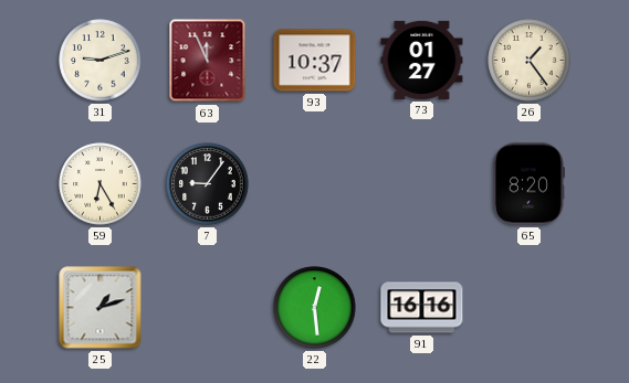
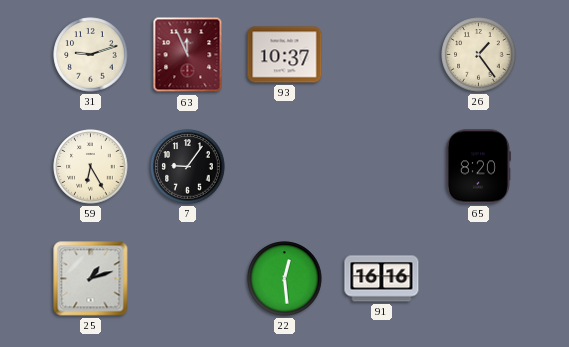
73: 01:27 -> none
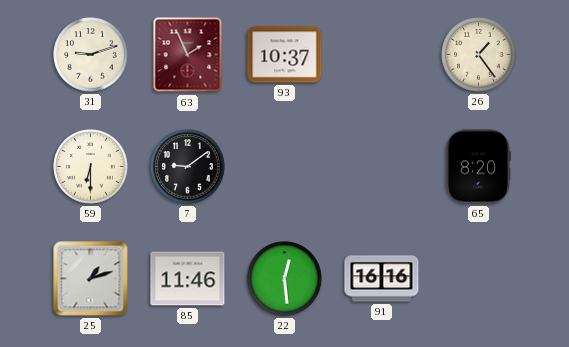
63: 11:56 -> 1:56
59: 6:25 -> 6:30
7: 9:06 -> 9:09
85: none -> 11:46
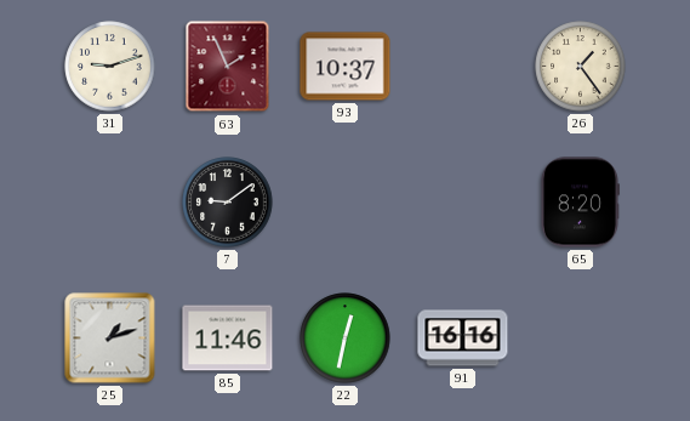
59: 6:30 -> none
22: 12:29 -> 12:32
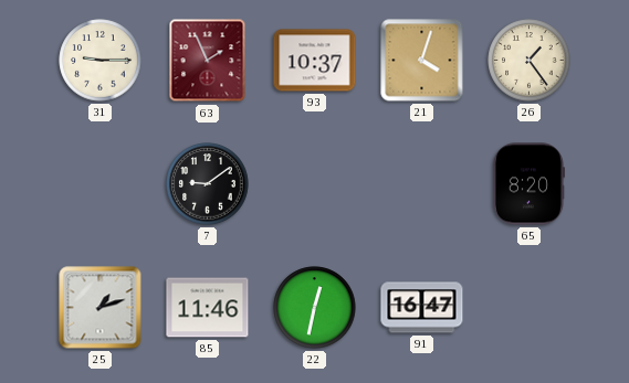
31: 9:12 -> 9:15
21: none -> 4:03
91: 16:16 -> 16:47
